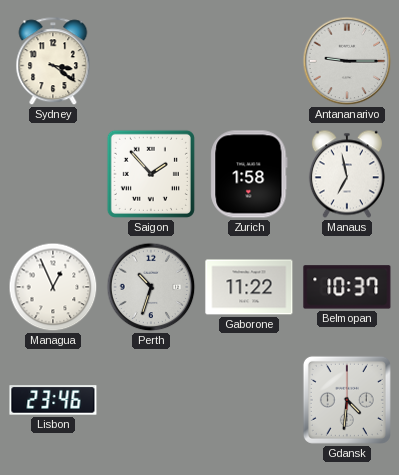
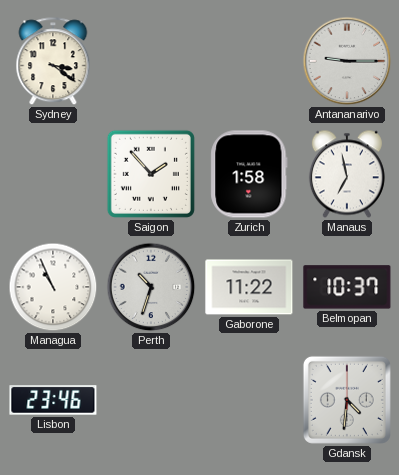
Managua: 12:56 -> 10:56
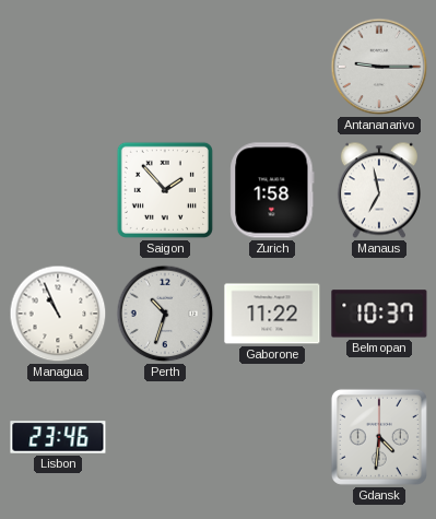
Sydney: 3:21 -> none
